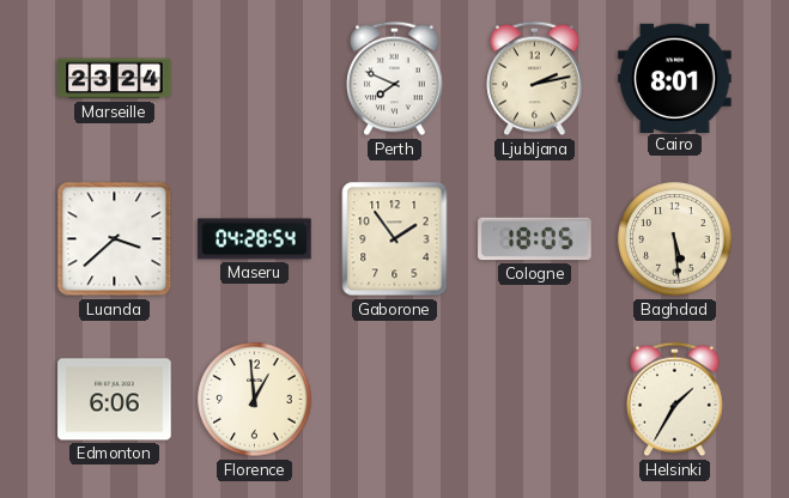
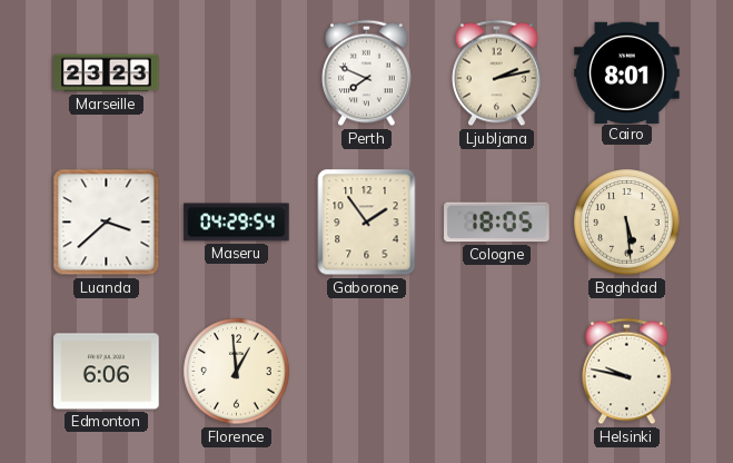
Marseille: 23:24 -> 23:23
Maseru: 04:28 -> 04:29
Helsinki: 1:35 -> 9:47
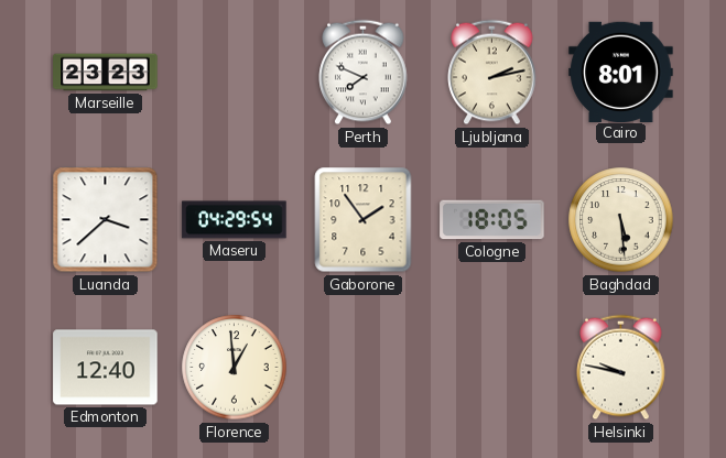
Edmonton: 6:06 -> 12:40
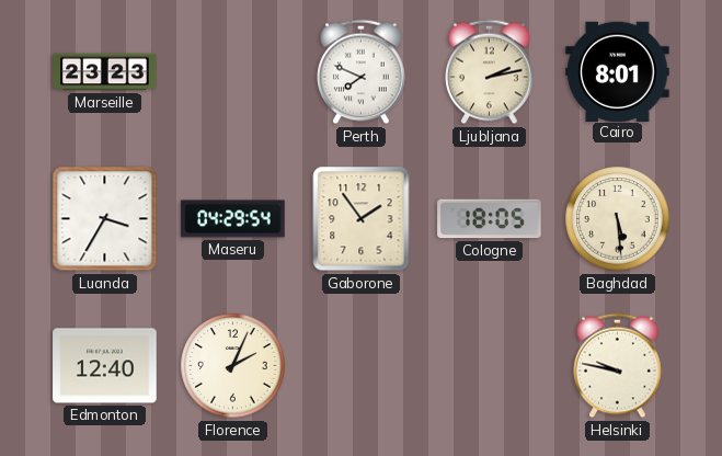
Luanda: 3:38 -> 3:35
Florence: 12:59 -> 2:04
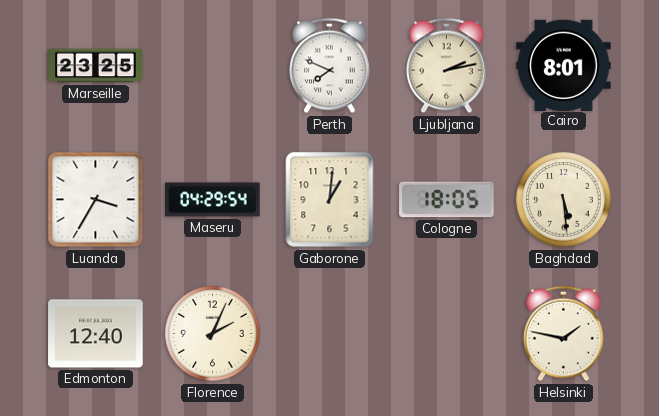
Marseille: 23:23 -> 23:25
Gaborone: 1:54 -> 1:01
Helsinki: 9:47 -> 1:47
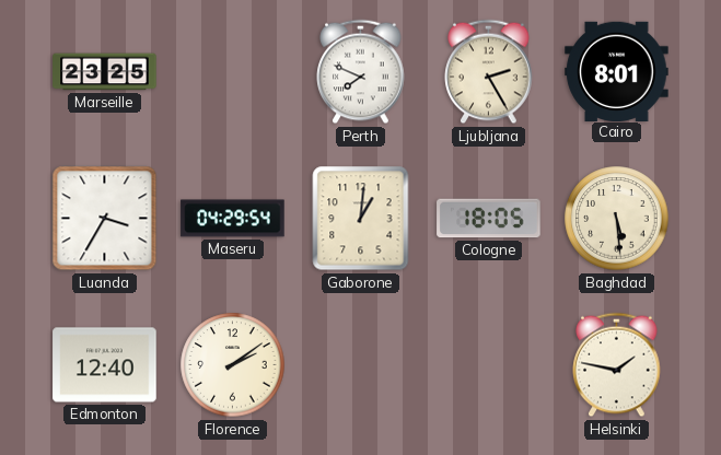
Ljubljana: 2:13 -> 2:25
Florence: 2:04 -> 2:09
